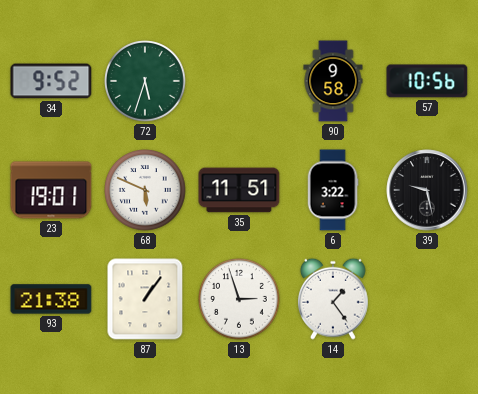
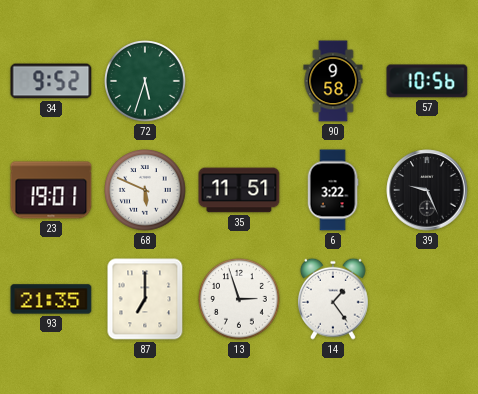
39: 9:28 -> 9:26
93: 21:38 -> 21:35
87: 1:06 -> 7:00
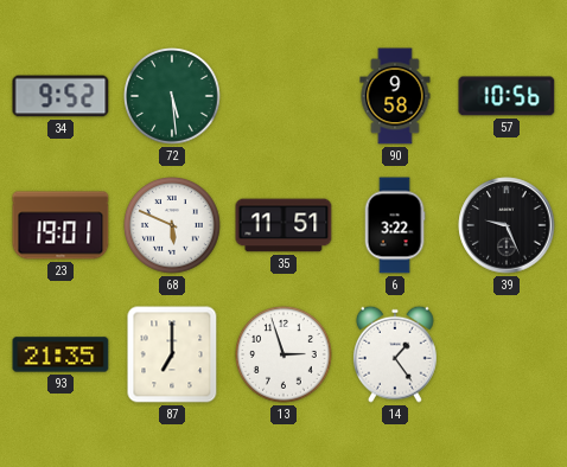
72: 5:33 -> 5:29
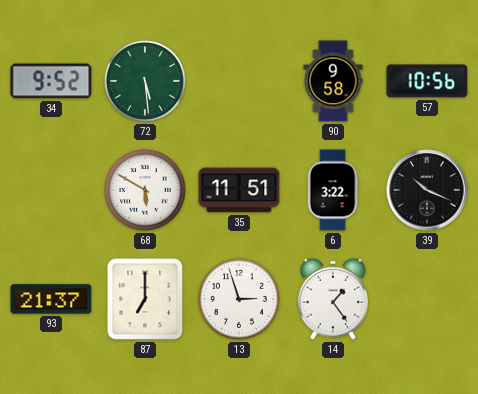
23: 19:01 -> none
68: 5:49 -> 5:50
39: 9:26 -> 10:19
93: 21:35 -> 21:37
